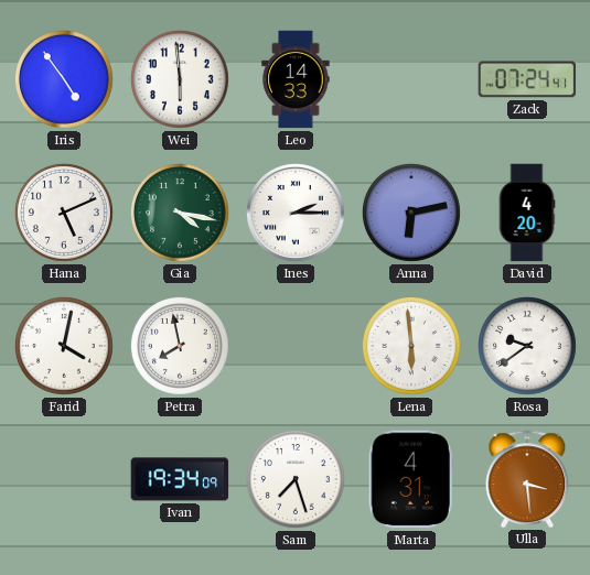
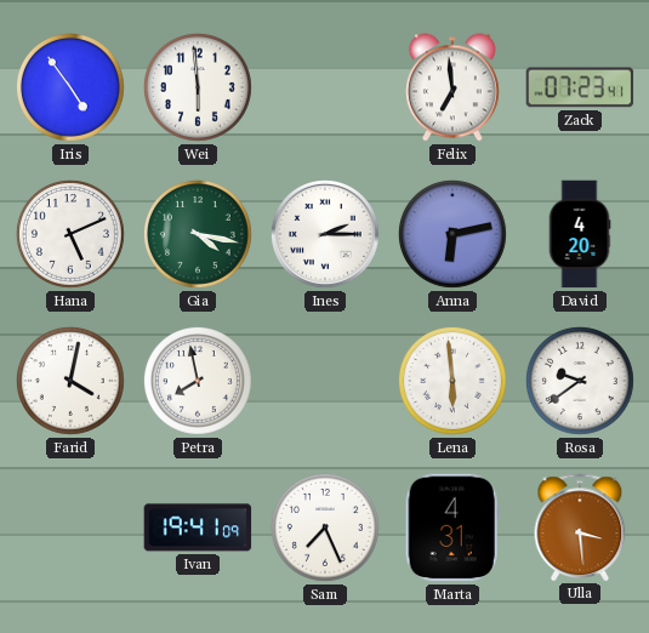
Leo: 14:33 -> none
Felix: none -> 6:59
Zack: 07:24 -> 07:23
Ivan: 19:34 -> 19:41
Sam: 7:27 -> 7:26
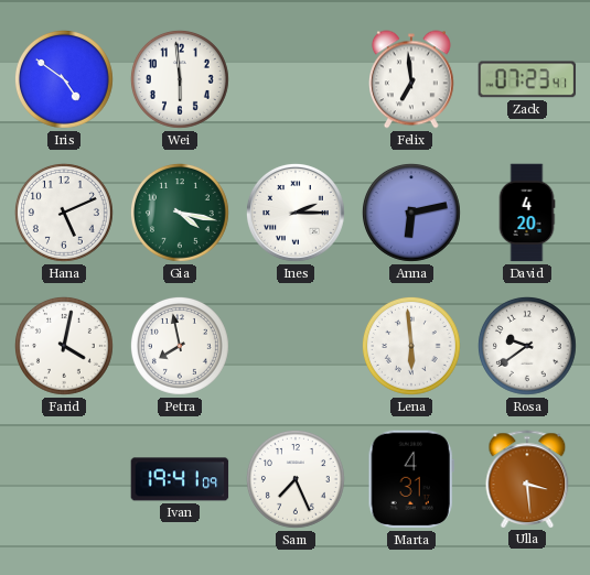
Iris: 4:54 -> 4:51
